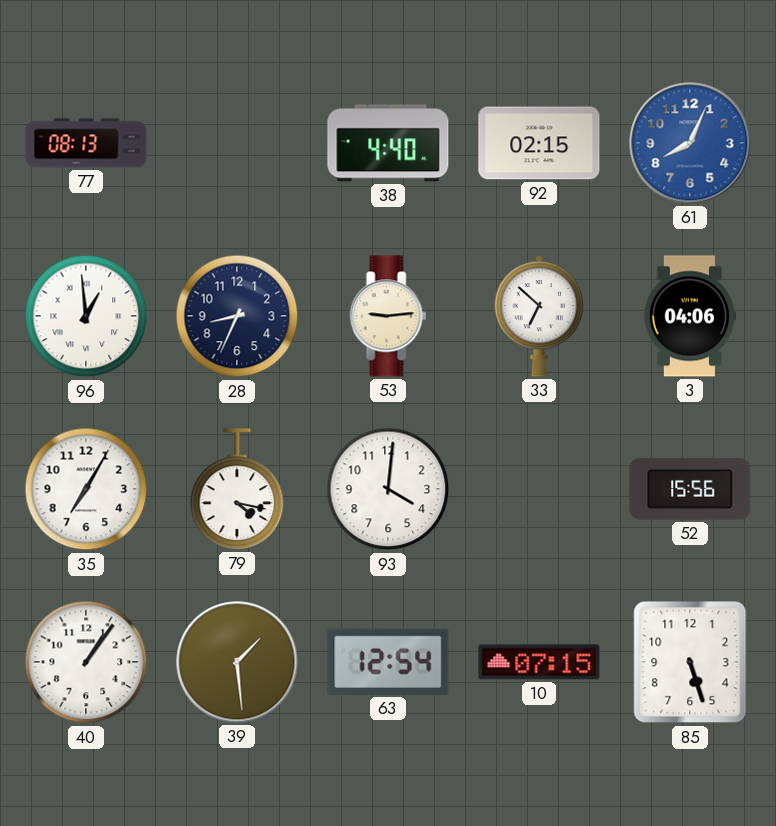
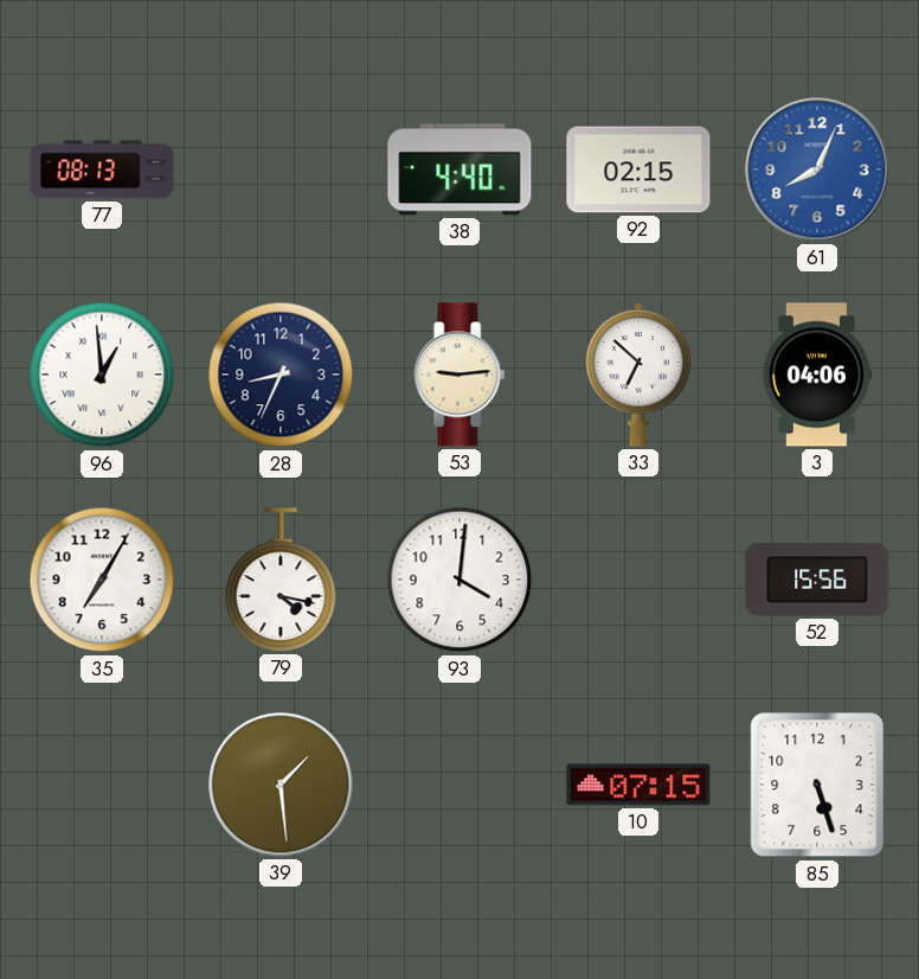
40: 1:06 -> none
63: 12:54 -> none
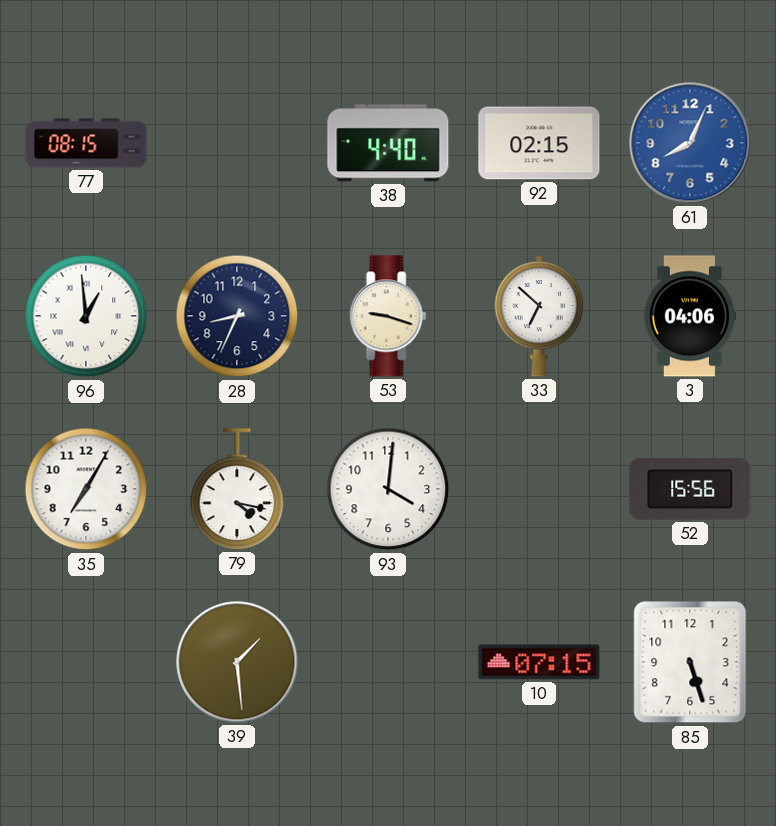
77: 08:13 -> 08:15
53: 9:14 -> 9:18
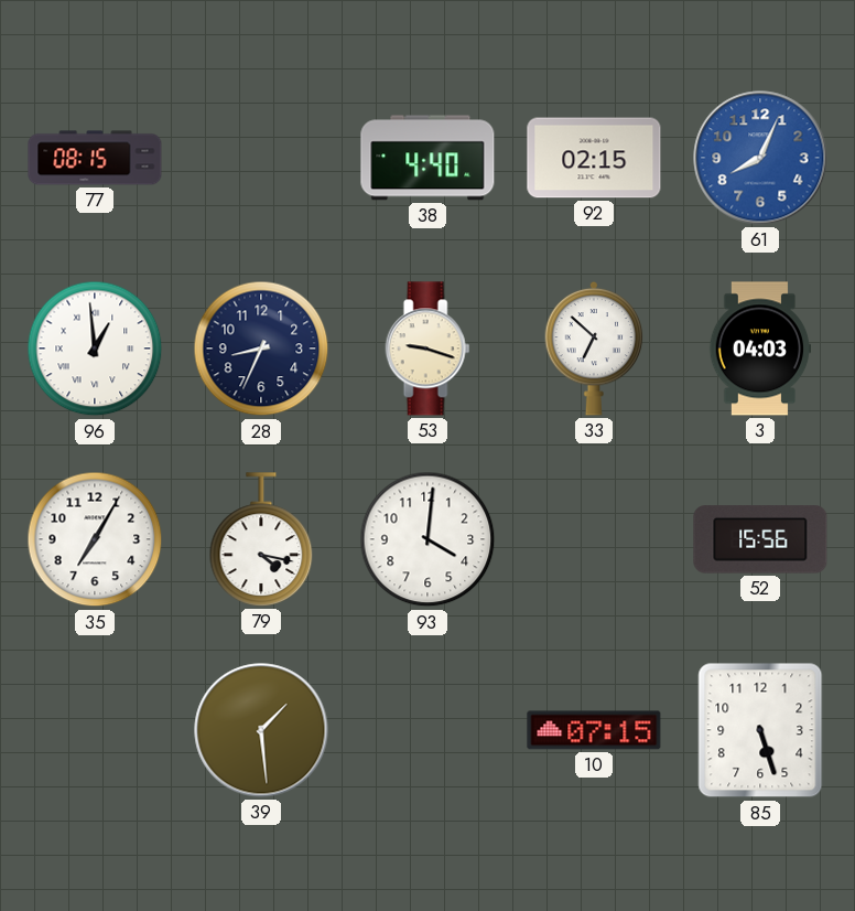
3: 04:06 -> 04:03
